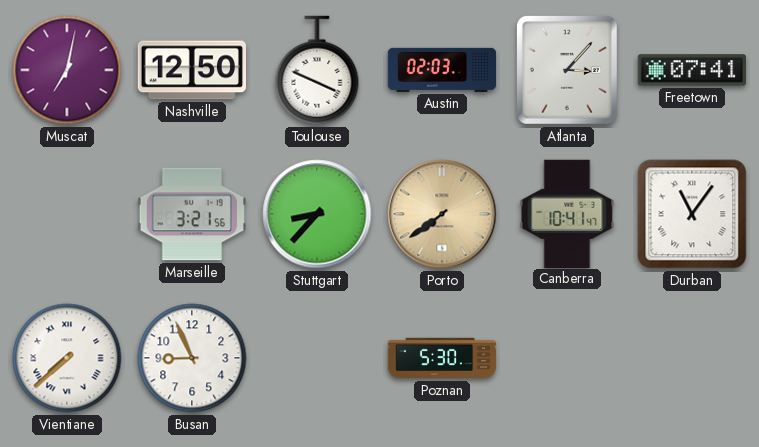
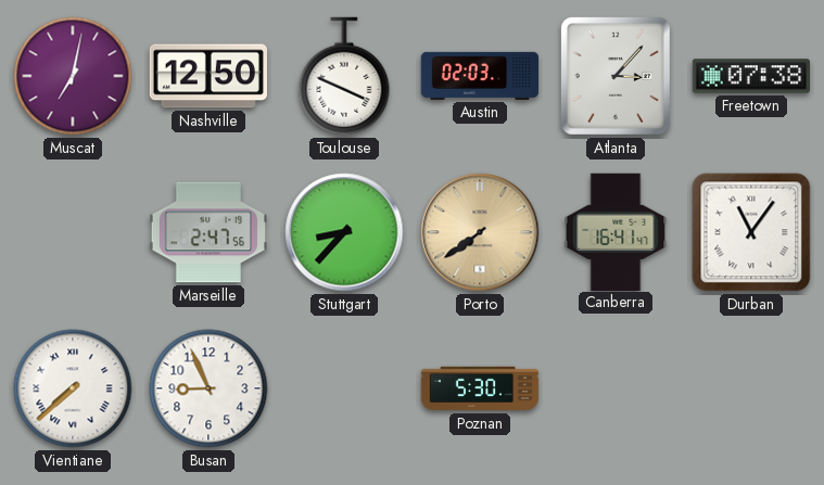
Freetown: 07:41 -> 07:38
Marseille: 3:21 -> 2:47
Canberra: 10:41 -> 16:41
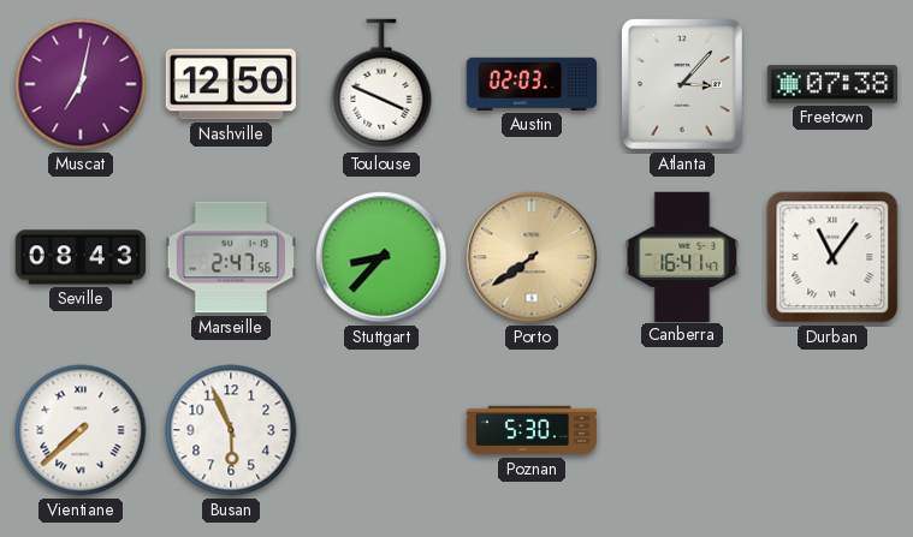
Seville: none -> 08:43
Busan: 8:56 -> 5:56
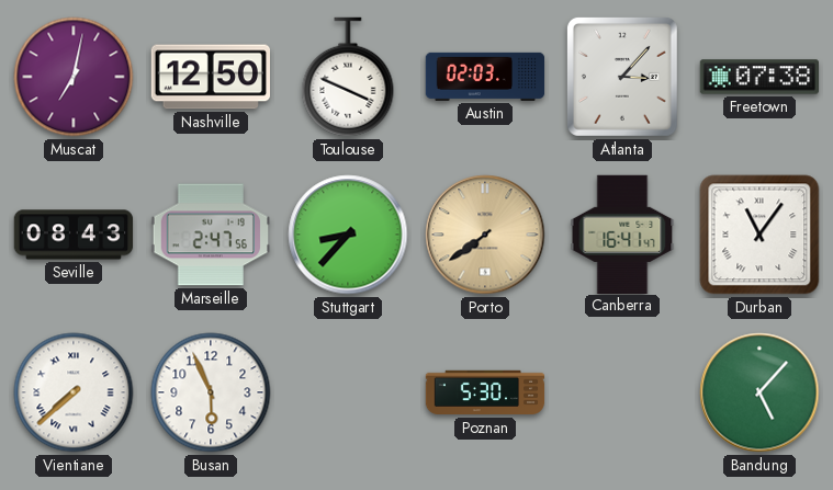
Bandung: none -> 5:07
